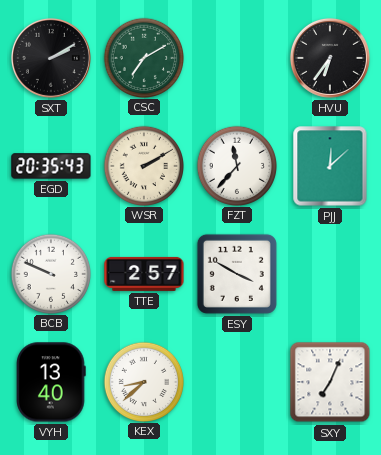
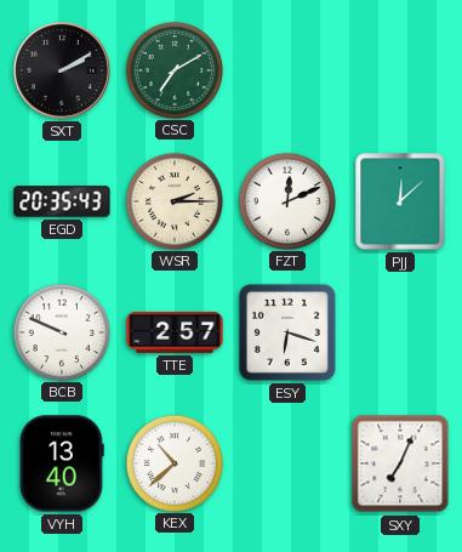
HVU: 6:36 -> none
WSR: 2:10 -> 2:15
FZT: 11:37 -> 12:11
ESY: 3:50 -> 6:18
KEX: 8:38 -> 10:38
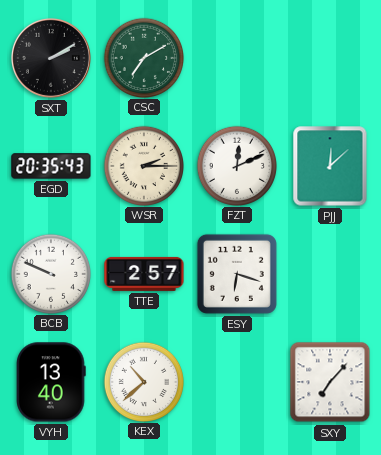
SXY: 7:04 -> 7:07
